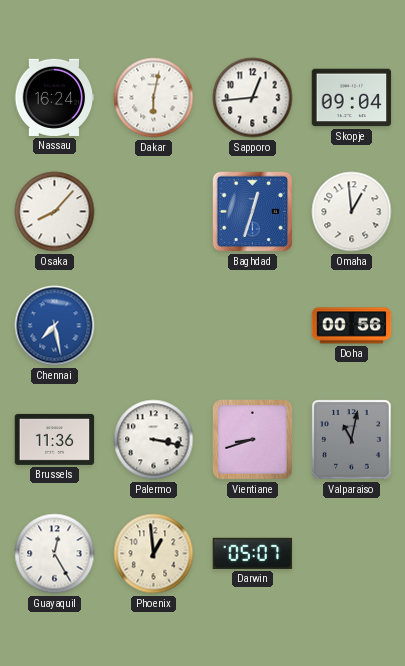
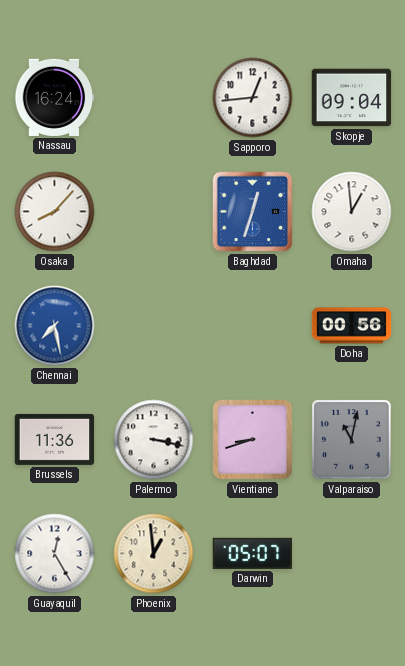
Dakar: 6:02 -> none
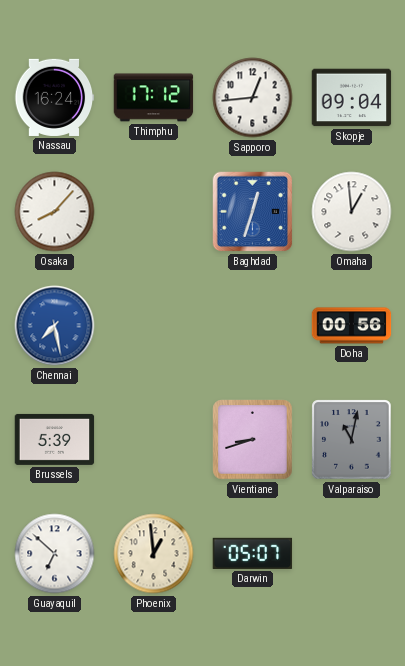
Thimphu: none -> 17:12
Brussels: 11:36 -> 5:39
Palermo: 3:17 -> none
Guayaquil: 12:25 -> 6:52
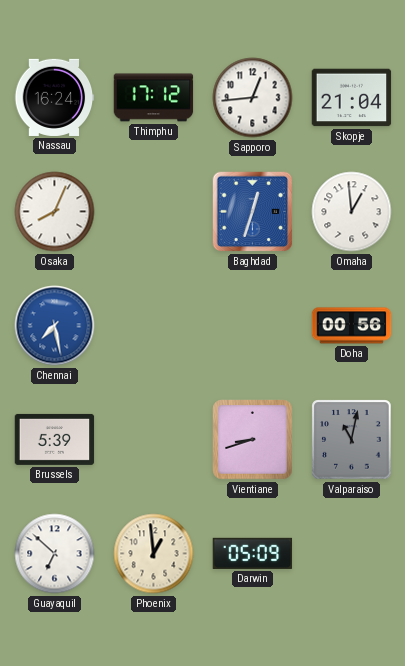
Skopje: 09:04 -> 21:04
Osaka: 8:07 -> 8:04
Darwin: 05:07 -> 05:09
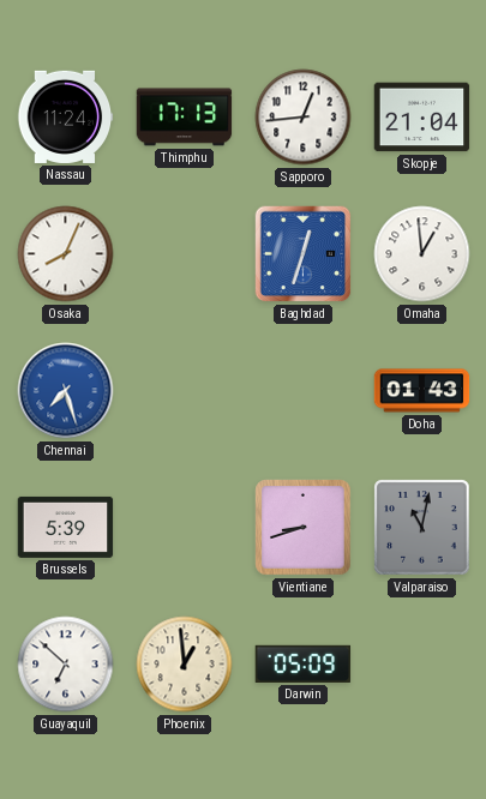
Nassau: 16:24 -> 11:24
Thimphu: 17:12 -> 17:13
Chennai: 7:28 -> 7:27
Doha: 00:56 -> 01:43
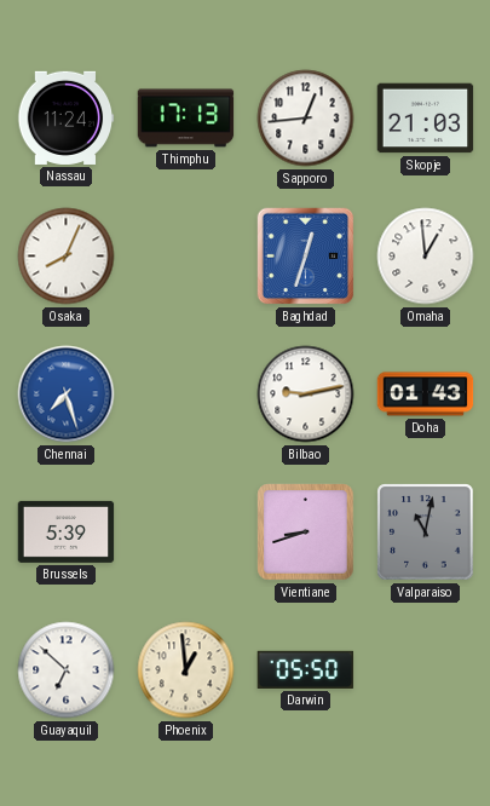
Skopje: 21:04 -> 21:03
Bilbao: none -> 9:13
Darwin: 05:09 -> 05:50
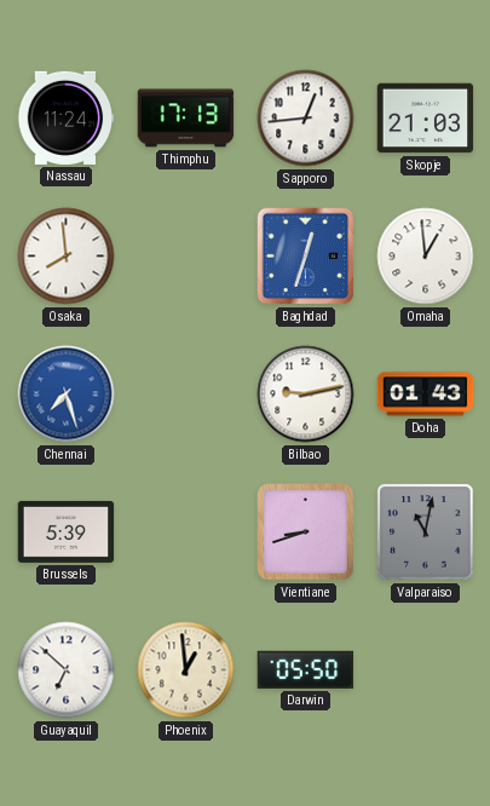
Osaka: 8:04 -> 7:59
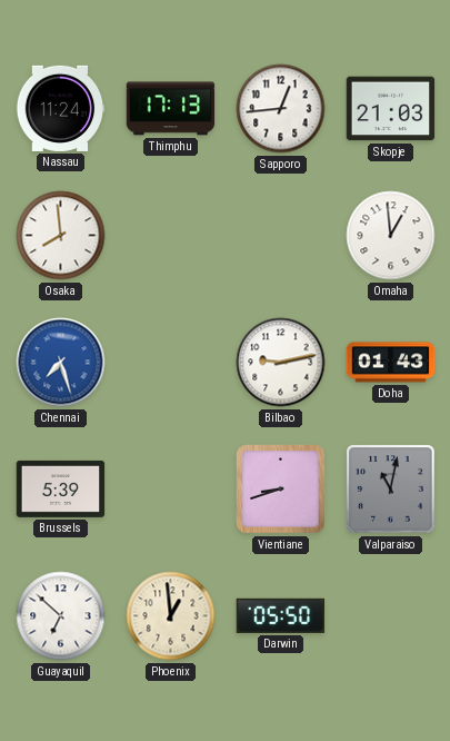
Baghdad: 12:33 -> none
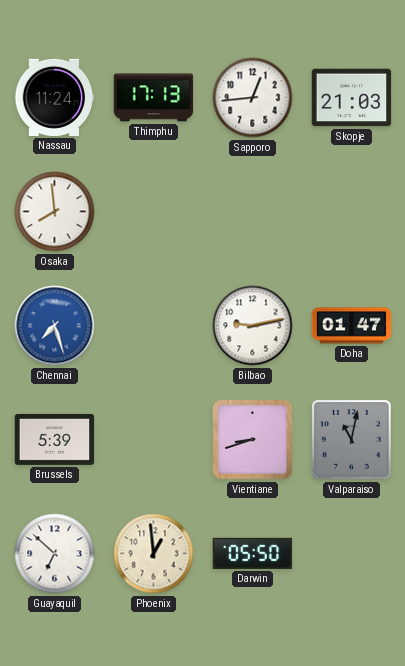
Omaha: 12:59 -> none
Doha: 01:43 -> 01:47
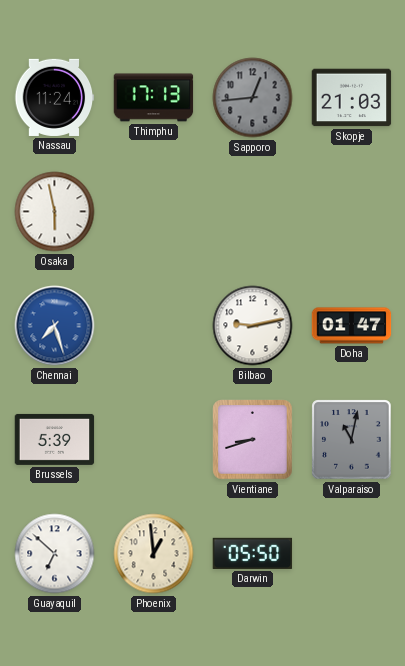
Sapporo dial: white -> grey
Osaka: 7:59 -> 5:58
